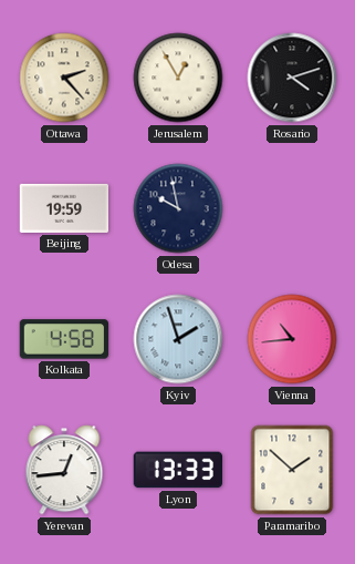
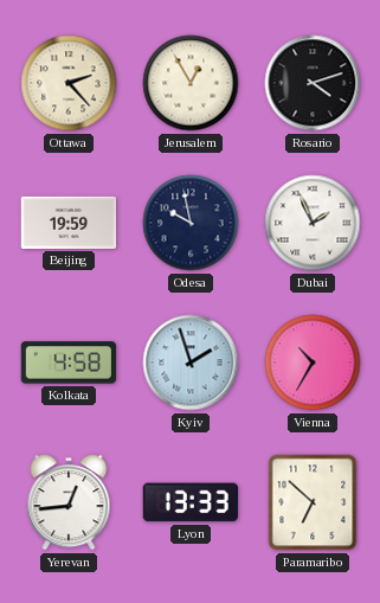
Dubai: none -> 1:56
Vienna: 10:44 -> 10:35
Paramaribo: 1:52 -> 6:52
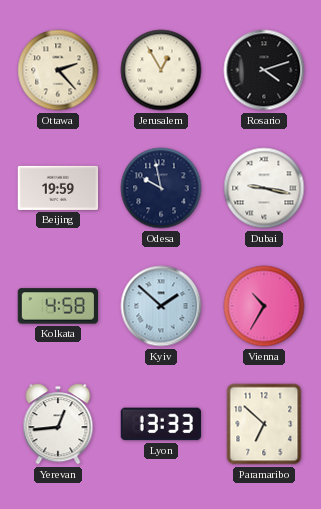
Dubai: 1:56 -> 9:17
Kyiv: 1:57 -> 1:52
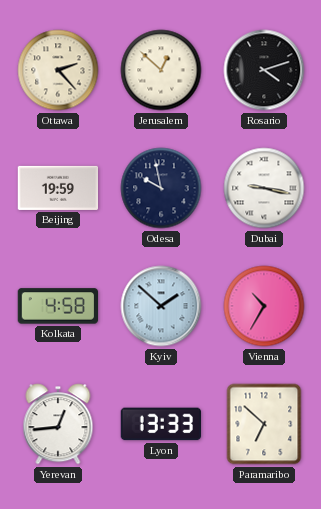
Jerusalem: 12:55 -> 12:52
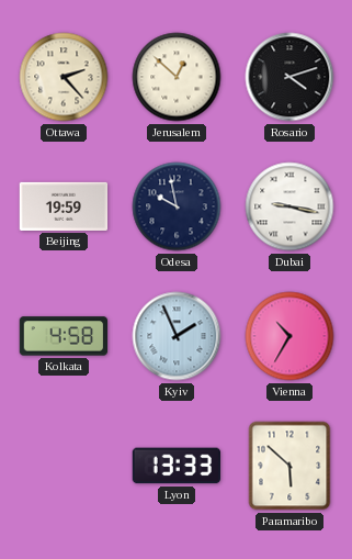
Kyiv: 1:52 -> 1:56
Yerevan: 12:44 -> none
Paramaribo: 6:52 -> 5:52
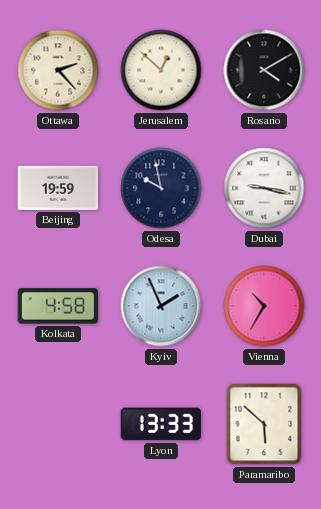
Rosario: 4:12 -> 4:10
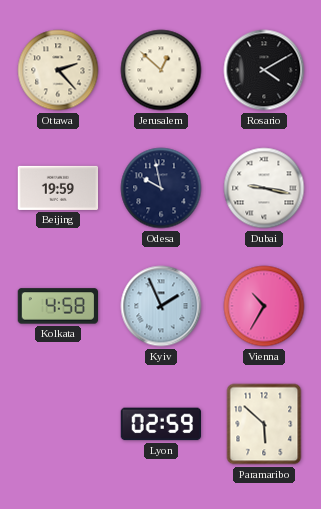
Lyon: 13:33 -> 02:59
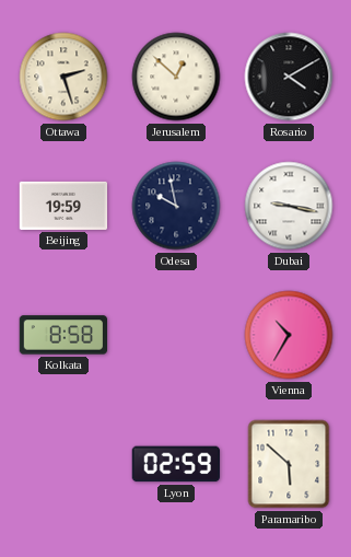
Ottawa: 2:23 -> 2:27
Kolkata: 4:58 -> 8:58
Kyiv: 1:56 -> none
